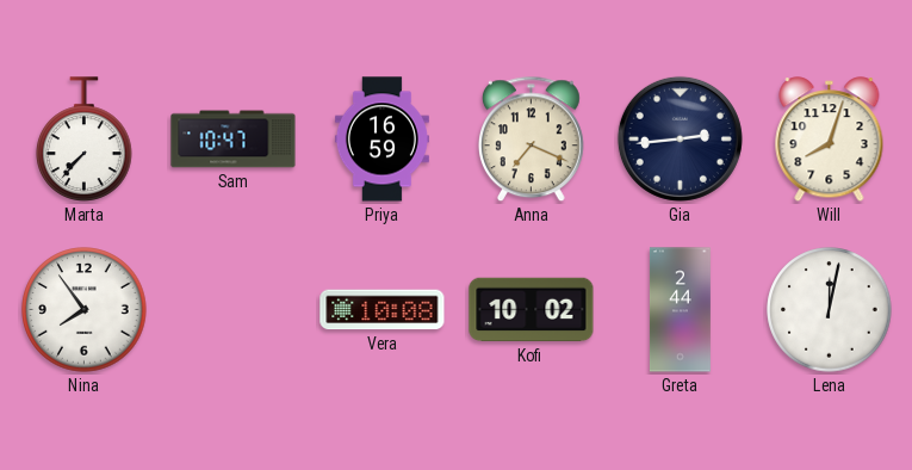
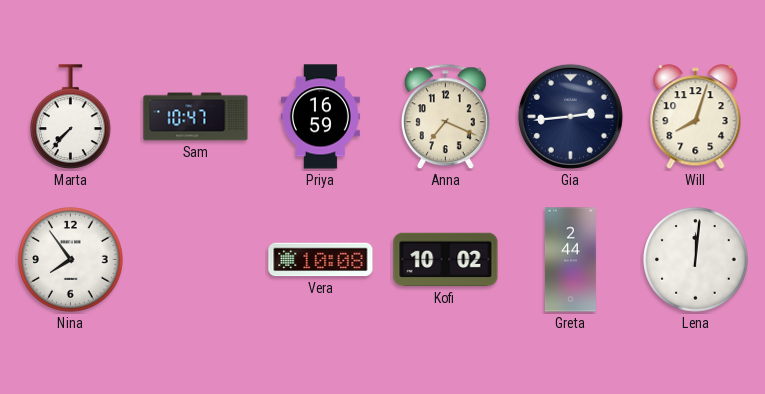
Lena: 12:02 -> 12:01
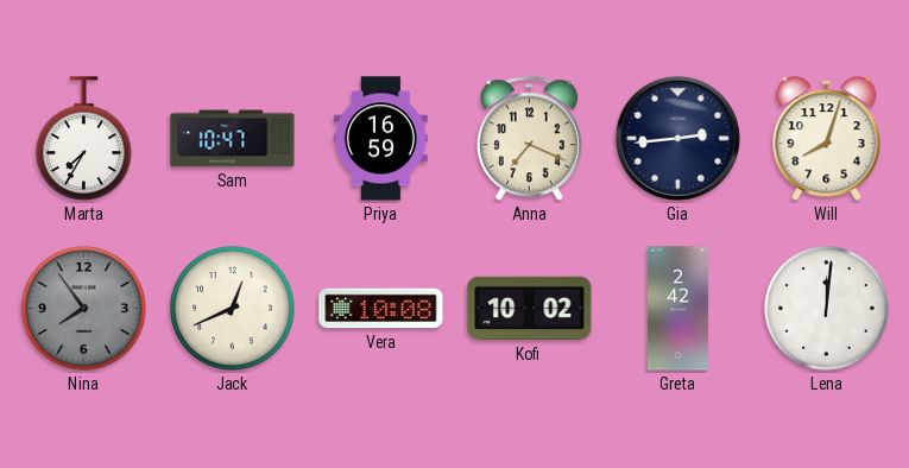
Marta: 7:37 -> 7:35
Nina dial: white -> grey
Jack: none -> 12:41
Greta: 2:44 -> 2:42
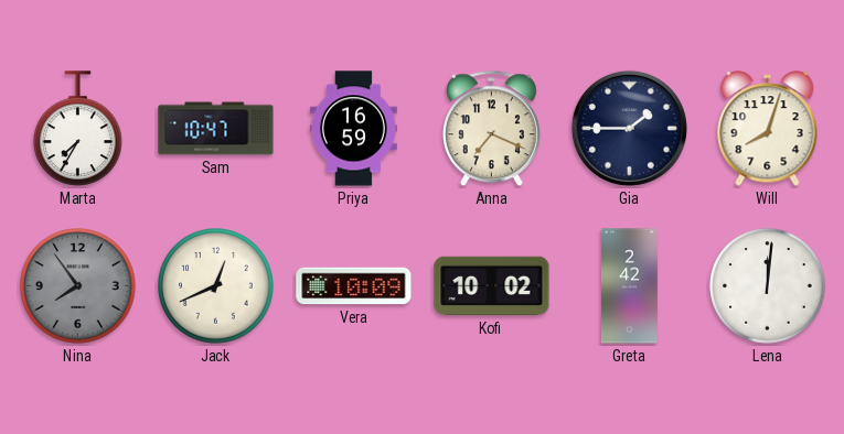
Gia: 2:44 -> 1:45
Vera: 10:08 -> 10:09
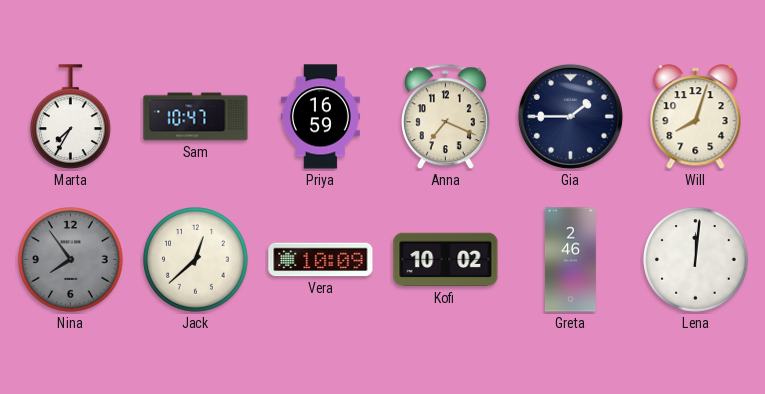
Jack: 12:41 -> 12:38
Greta: 2:42 -> 2:46
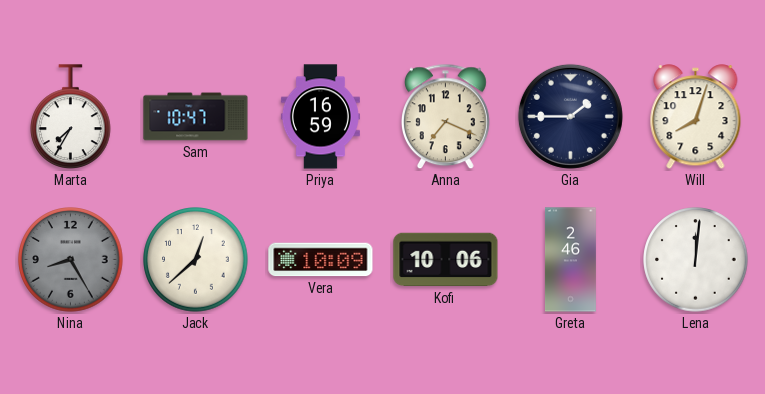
Nina: 7:54 -> 8:25
Kofi: 10:02 -> 10:06
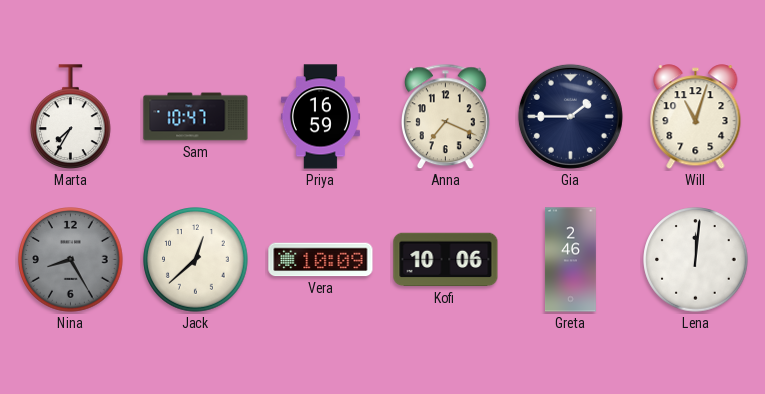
Will: 8:03 -> 11:03
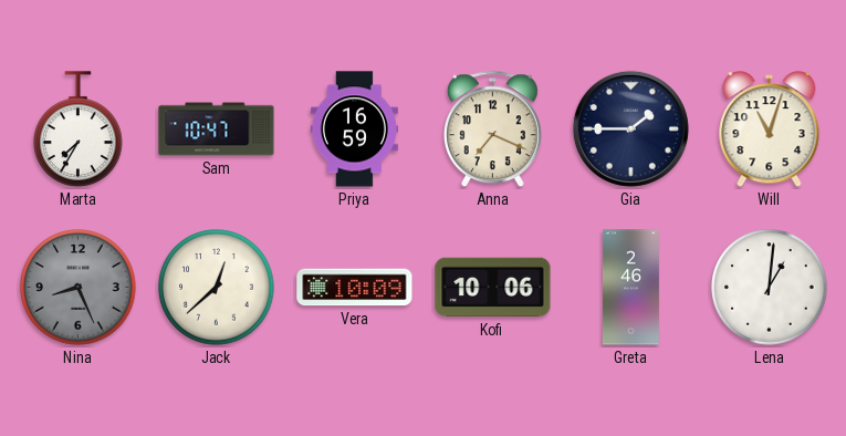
Nina: 8:25 -> 8:26
Lena: 12:01 -> 1:01
